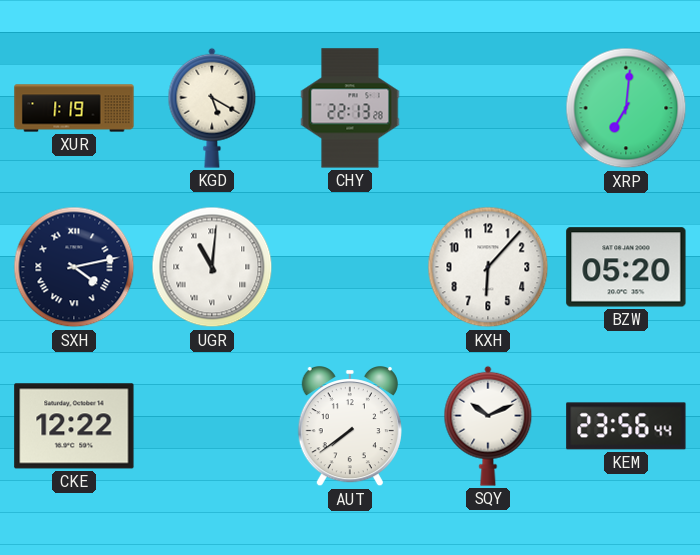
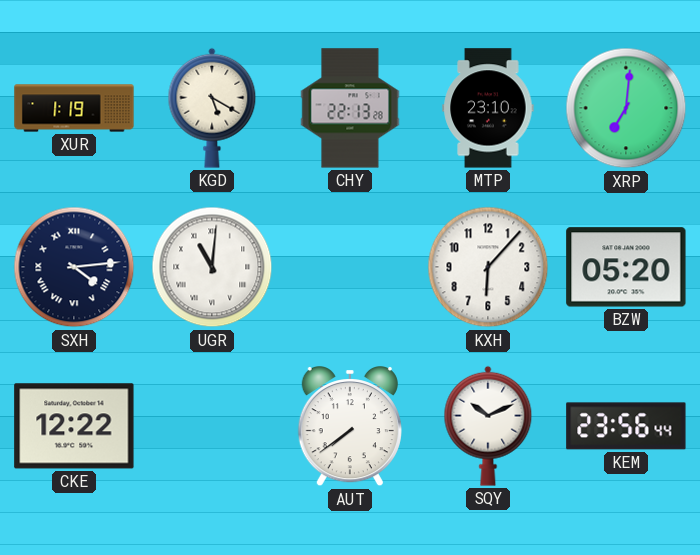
MTP: none -> 23:10
SXH: 4:13 -> 4:14
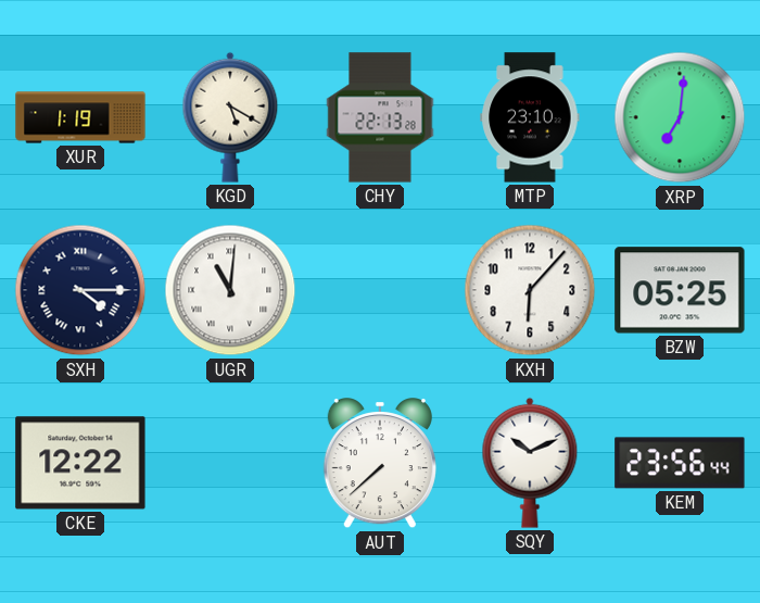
SXH: 4:14 -> 4:15
BZW: 05:20 -> 05:25
AUT: 7:39 -> 7:38
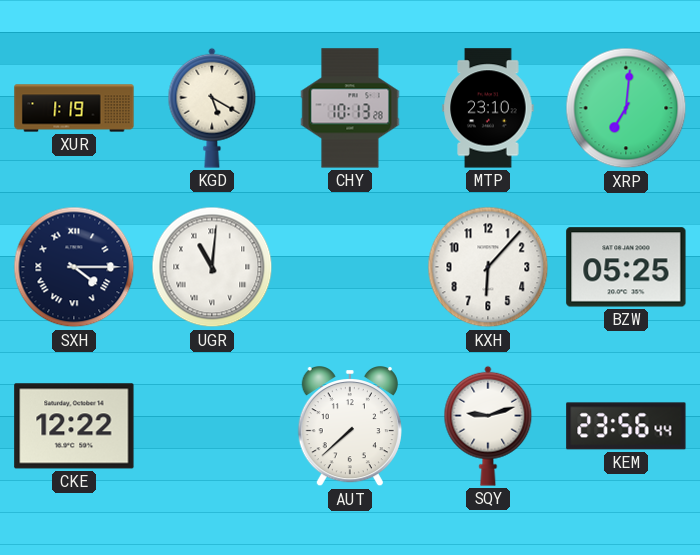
CHY: 22:13 -> 10:13
SQY: 10:11 -> 9:12
